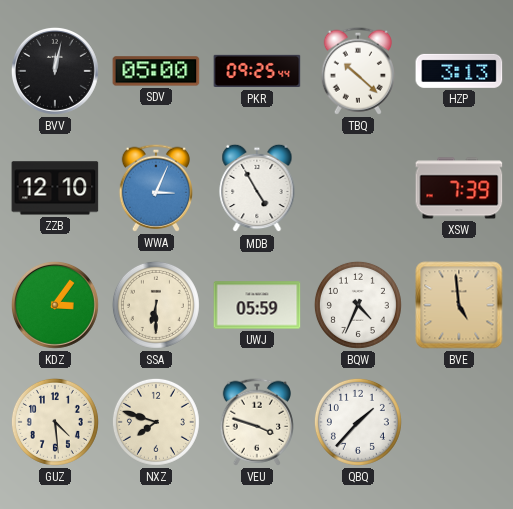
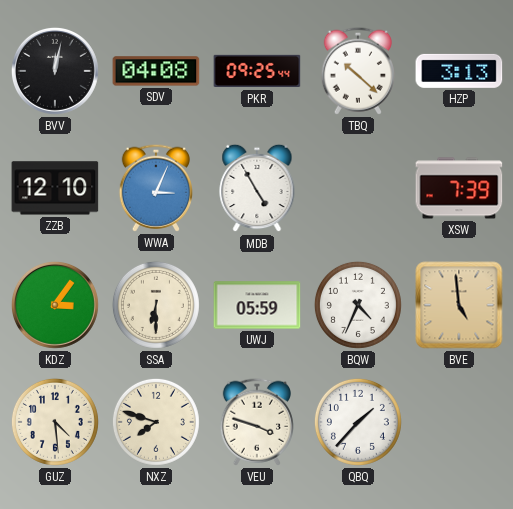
SDV: 05:00 -> 04:08
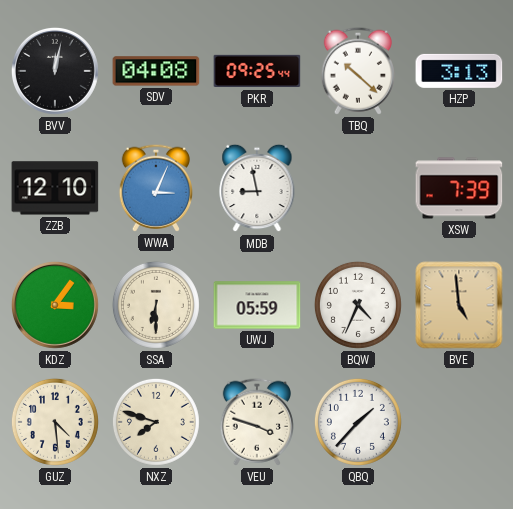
MDB: 4:55 -> 8:58
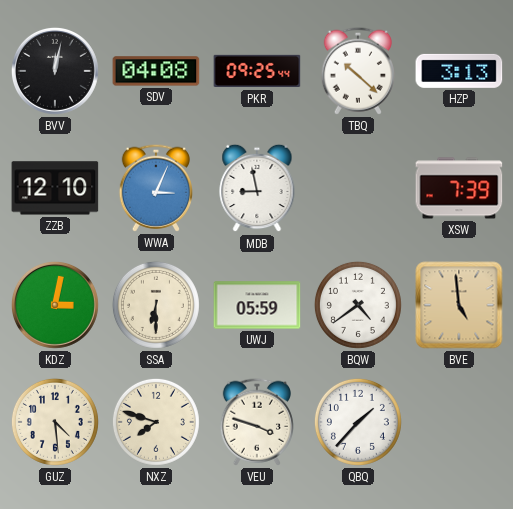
KDZ: 3:06 -> 3:02
BQW: 4:34 -> 4:39
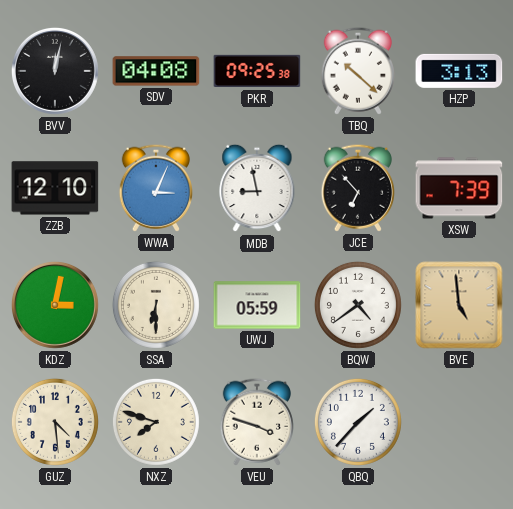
PKR: 09:25:44 -> 09:25:38
JCE: none -> 6:53
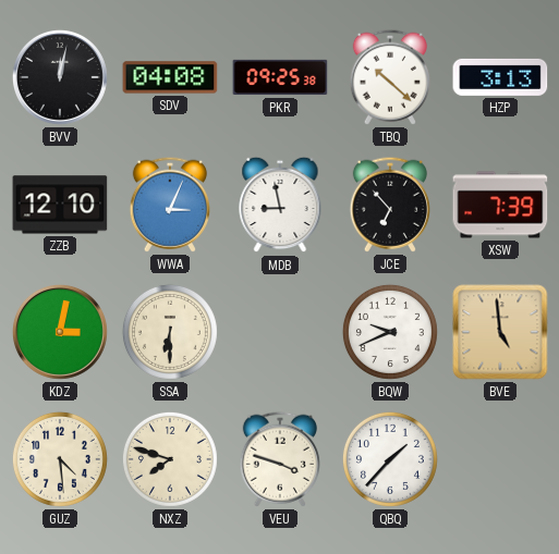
UWJ: 05:59 -> none
BQW: 4:39 -> 9:41
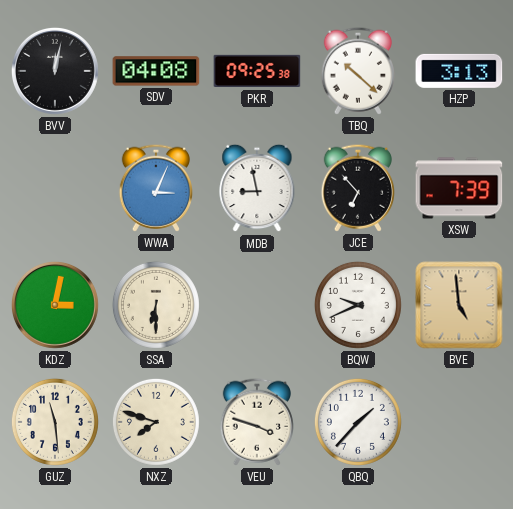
ZZB: 12:10 -> none
GUZ: 4:29 -> 11:29
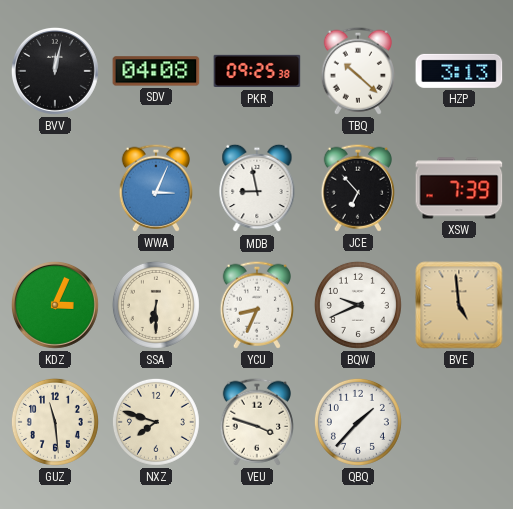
KDZ: 3:02 -> 3:04
YCU: none -> 8:34
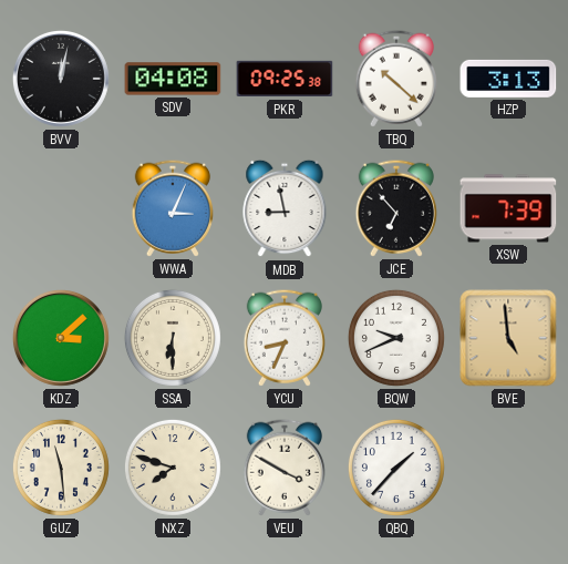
KDZ: 3:04 -> 3:08
VEU: 3:48 -> 3:50
